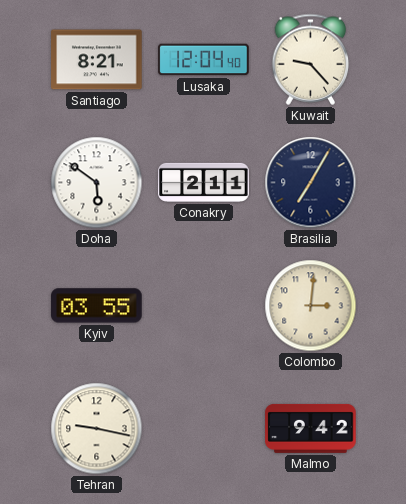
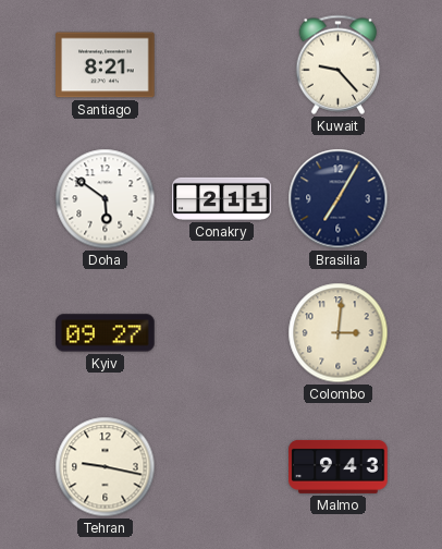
Lusaka: 12:04 -> none
Kyiv: 03:55 -> 09:27
Malmo: 9:42 -> 9:43
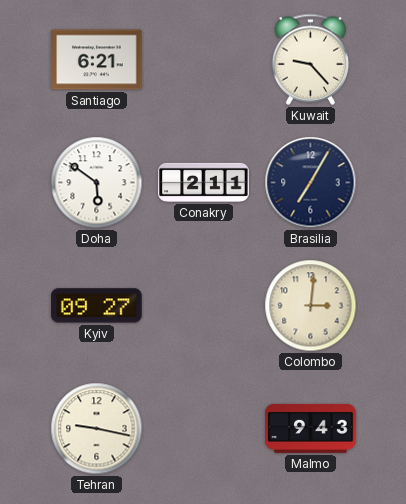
Santiago: 8:21 -> 6:21
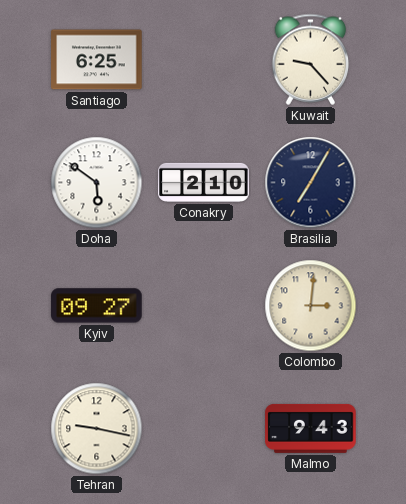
Santiago: 6:21 -> 6:25
Conakry: 2:11 -> 2:10
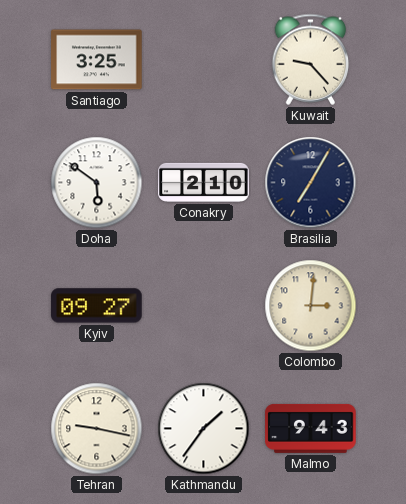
Santiago: 6:25 -> 3:25
Kathmandu: none -> 1:36
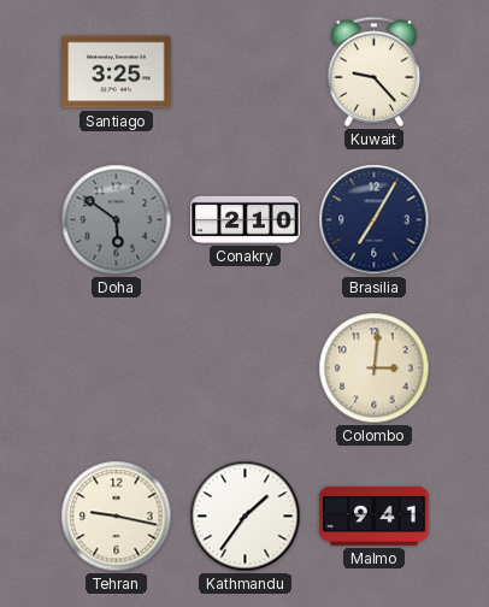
Doha dial: white -> grey
Kyiv: 09:27 -> none
Malmo: 9:43 -> 9:41
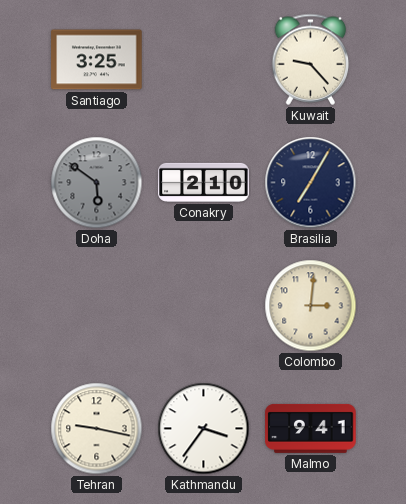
Kathmandu: 1:36 -> 3:36
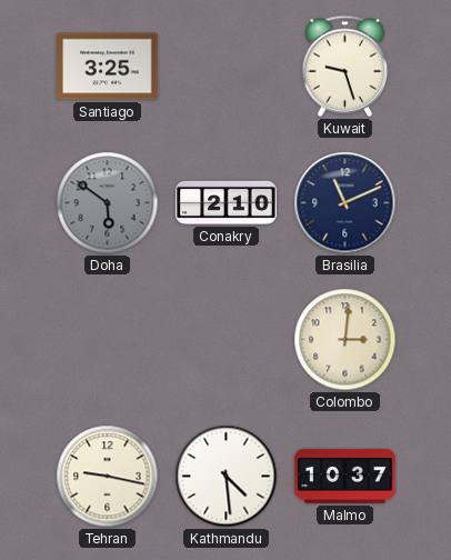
Kuwait: 9:23 -> 9:27
Brasilia: 7:05 -> 11:11
Kathmandu: 3:36 -> 4:29
Malmo: 9:41 -> 10:37
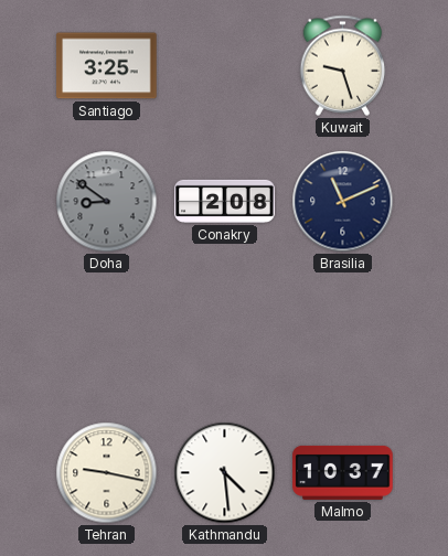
Doha: 5:51 -> 8:51
Conakry: 2:10 -> 2:08
Colombo: 3:01 -> none
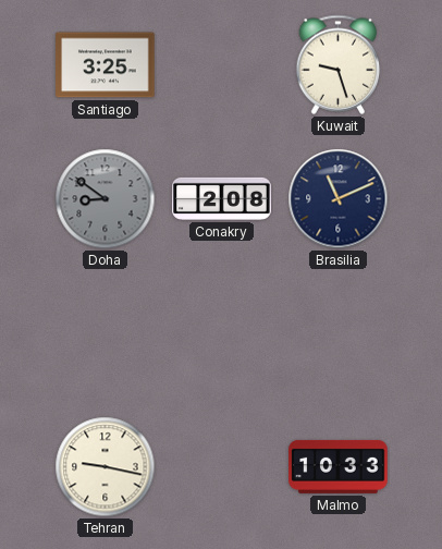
Kathmandu: 4:29 -> none
Malmo: 10:37 -> 10:33
